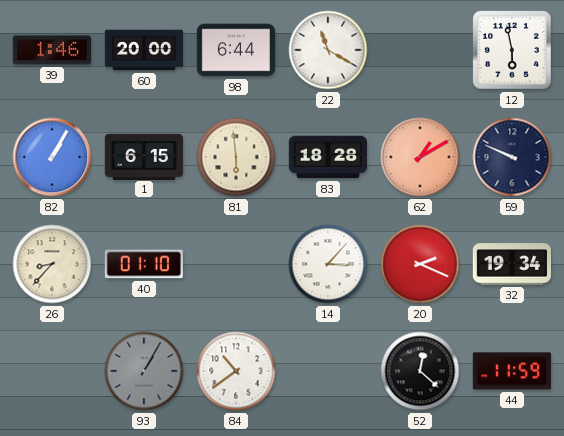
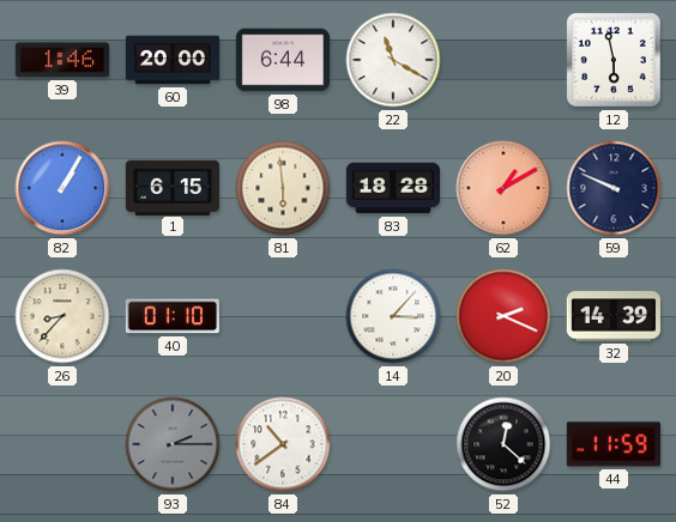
32: 19:34 -> 14:39
93: 1:05 -> 2:15
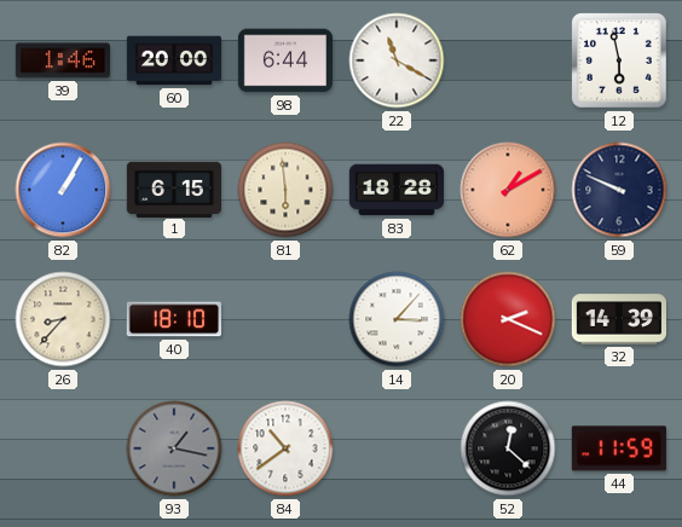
40: 01:10 -> 18:10
93: 2:15 -> 1:17
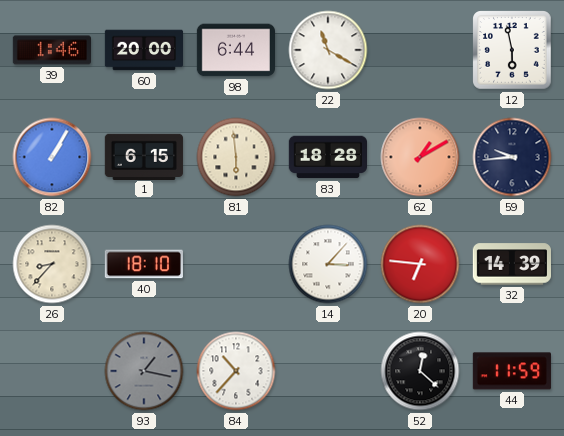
59: 9:49 -> 9:44
20: 2:19 -> 6:46
84: 10:39 -> 10:37
